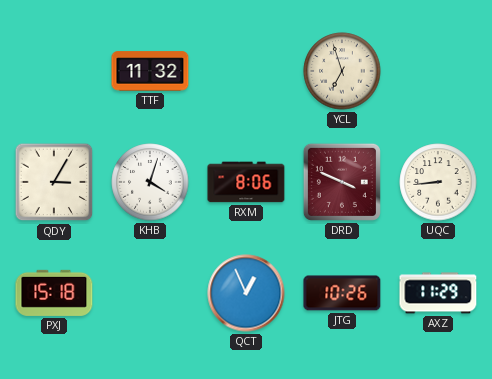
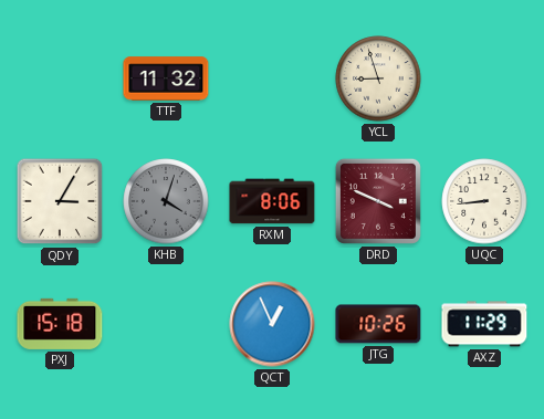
YCL: 6:57 -> 8:57
KHB dial: white -> grey
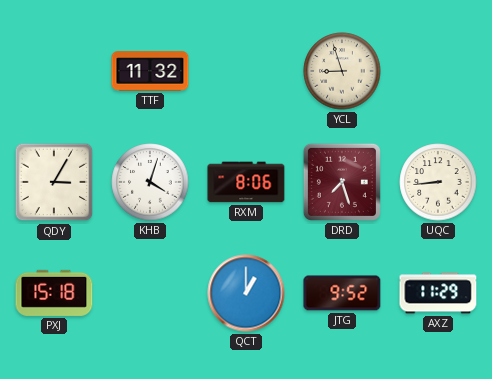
KHB dial: grey -> white
DRD: 3:49 -> 7:27
QCT: 12:56 -> 1:00
JTG: 10:26 -> 9:52
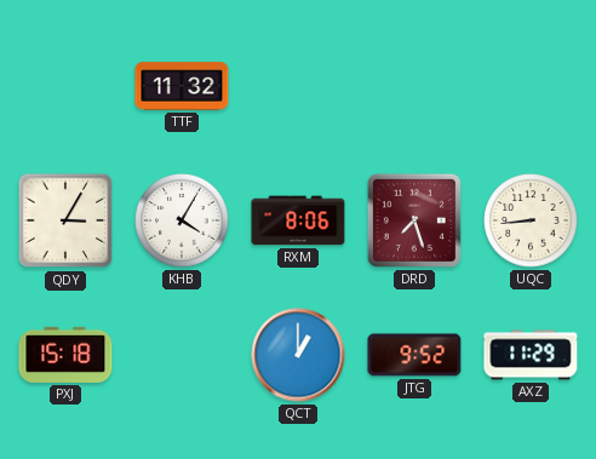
YCL: 8:57 -> none
KHB: 4:03 -> 4:05
